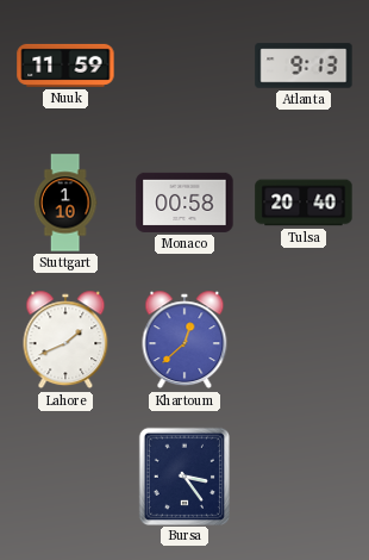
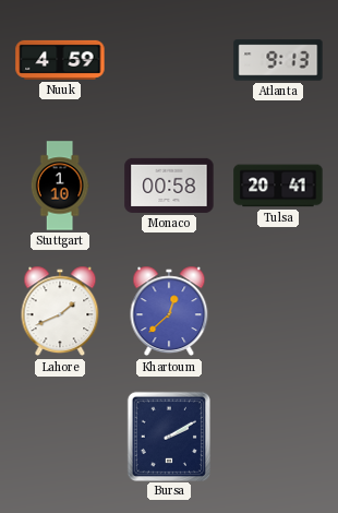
Nuuk: 11:59 -> 4:59
Tulsa: 20:40 -> 20:41
Bursa: 3:24 -> 2:10
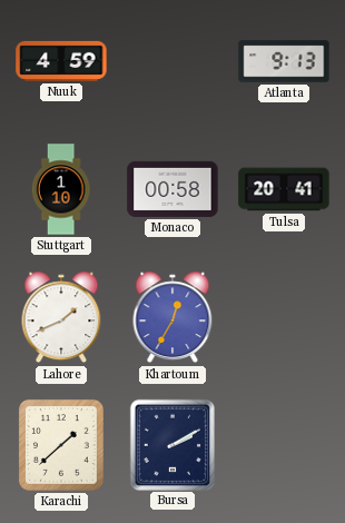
Khartoum: 12:38 -> 12:35
Karachi: none -> 1:38
